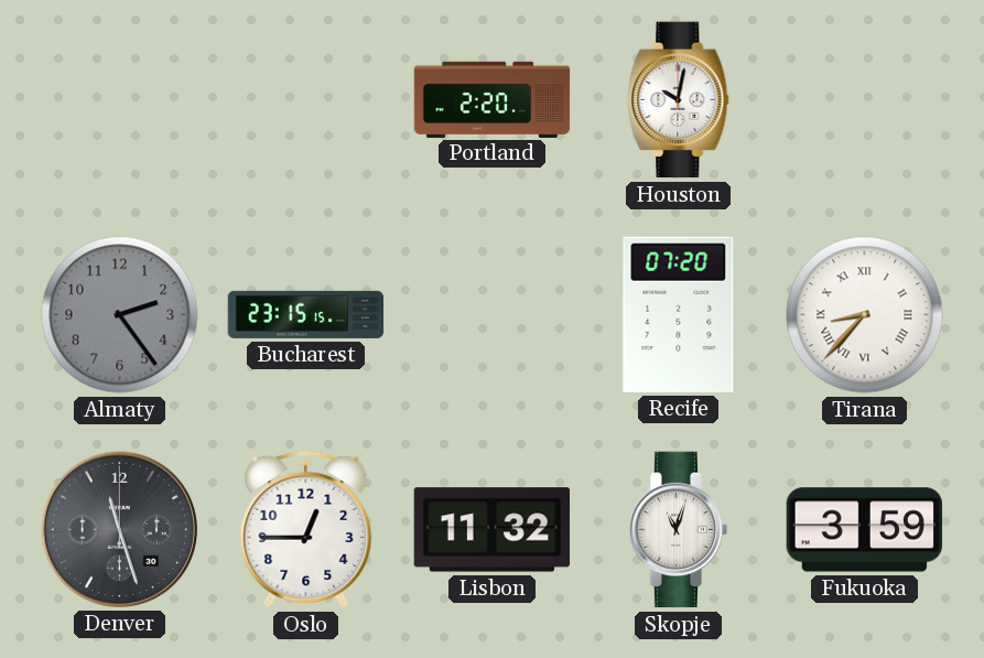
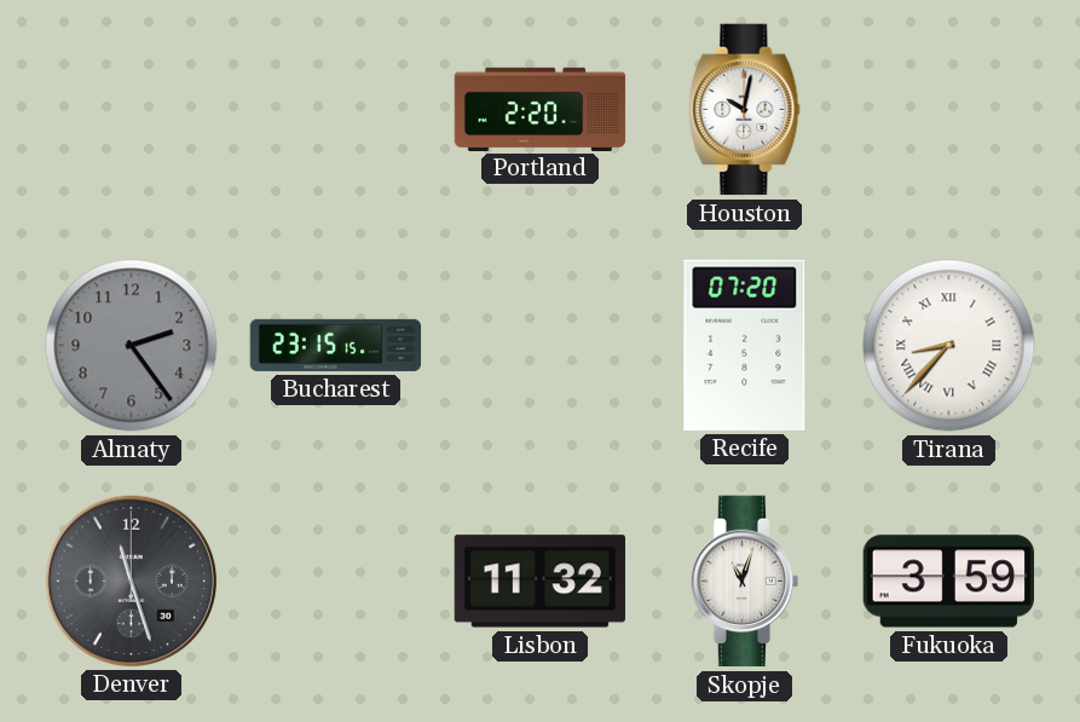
Oslo: 12:45 -> none
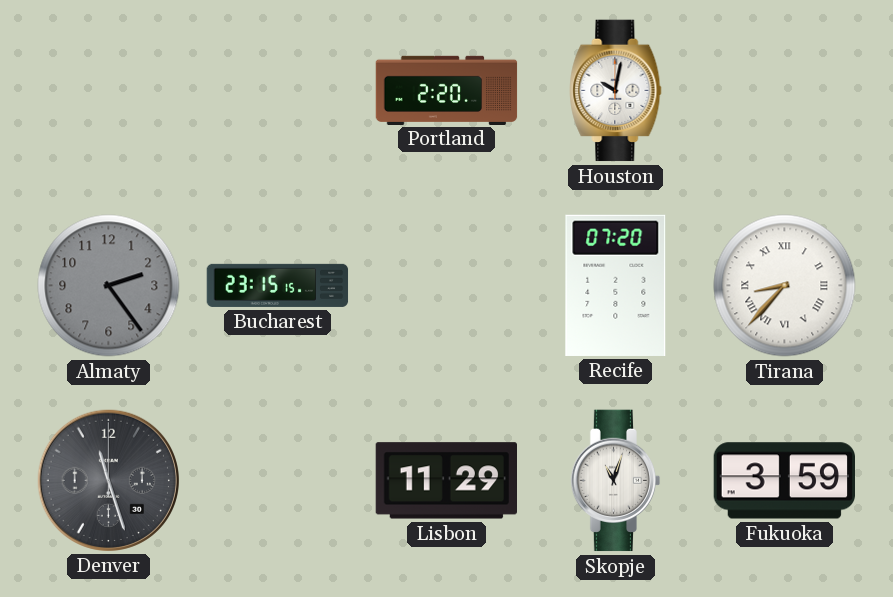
Lisbon: 11:32 -> 11:29
